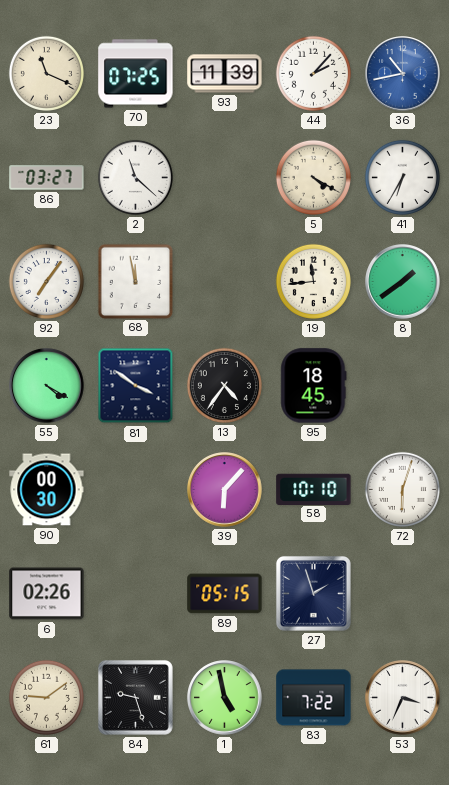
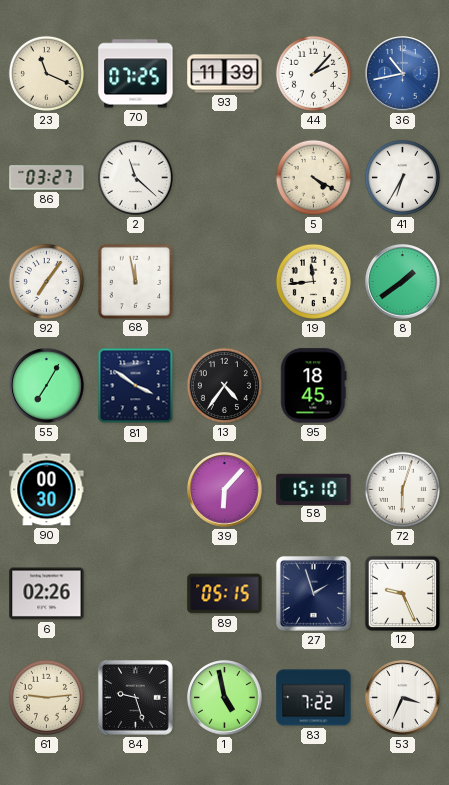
55: 4:20 -> 7:05
58: 10:10 -> 15:10
12: none -> 9:26
61: 9:09 -> 9:14
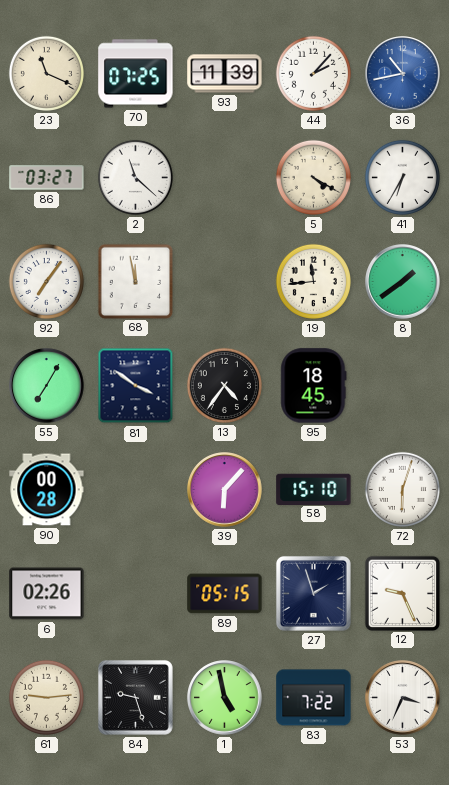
90: 00:30 -> 00:28
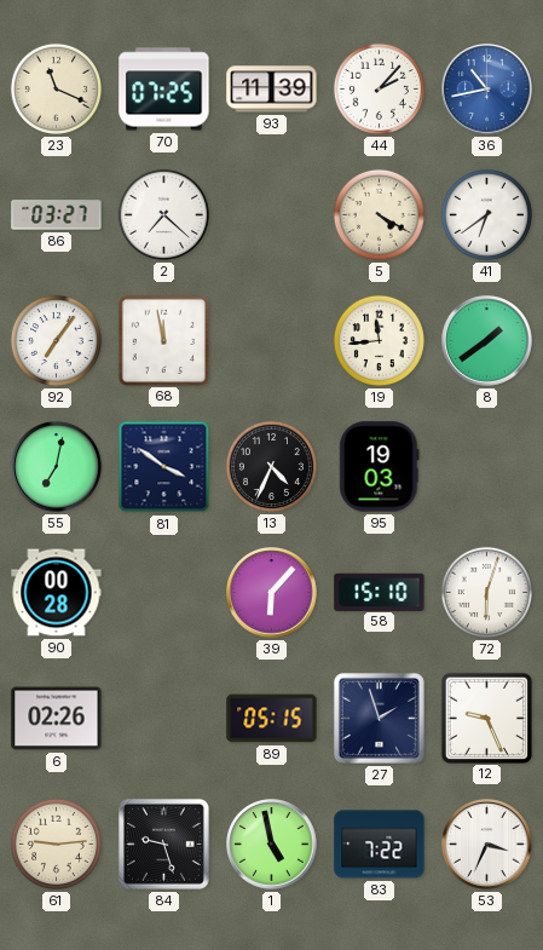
2: 11:22 -> 7:22
41: 6:35 -> 6:39
55: 7:05 -> 7:02
13: 4:36 -> 4:34
95: 18:45 -> 19:03
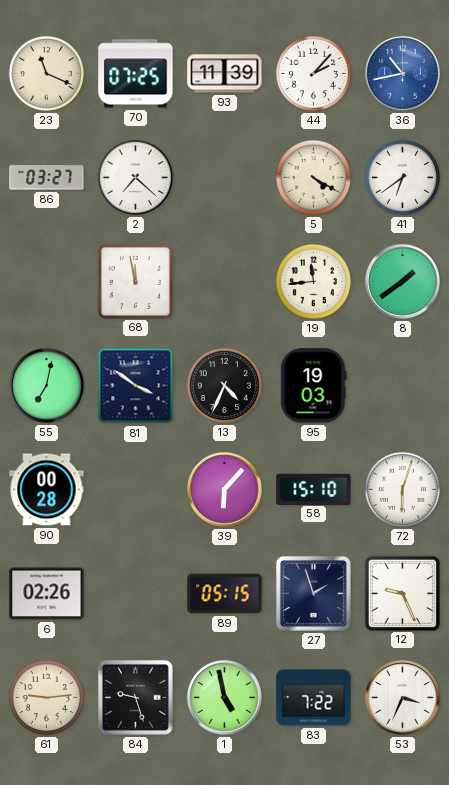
92: 7:06 -> none
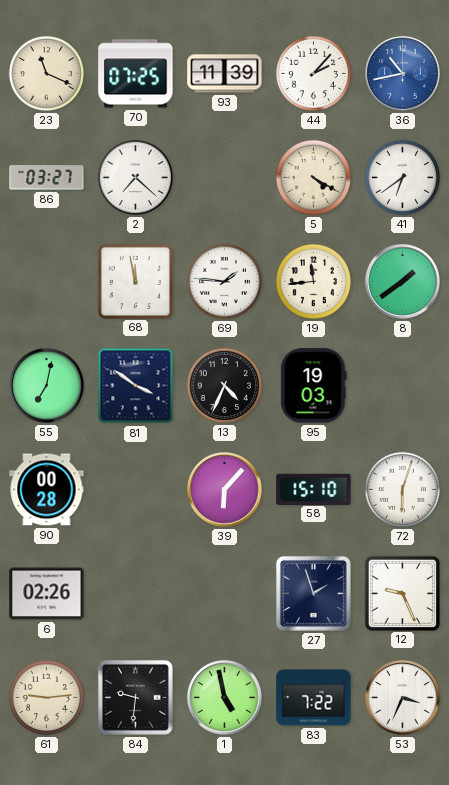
69: none -> 1:46
89: 05:15 -> none
84: 9:27 -> 9:31
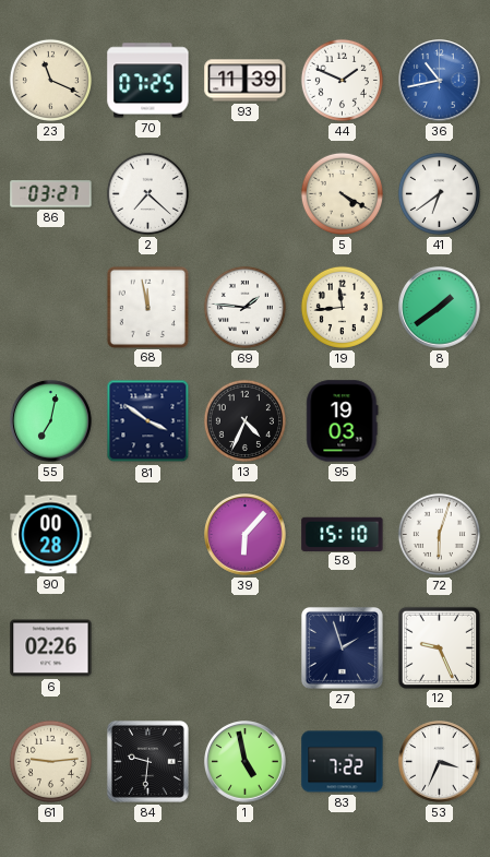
44: 2:07 -> 1:49
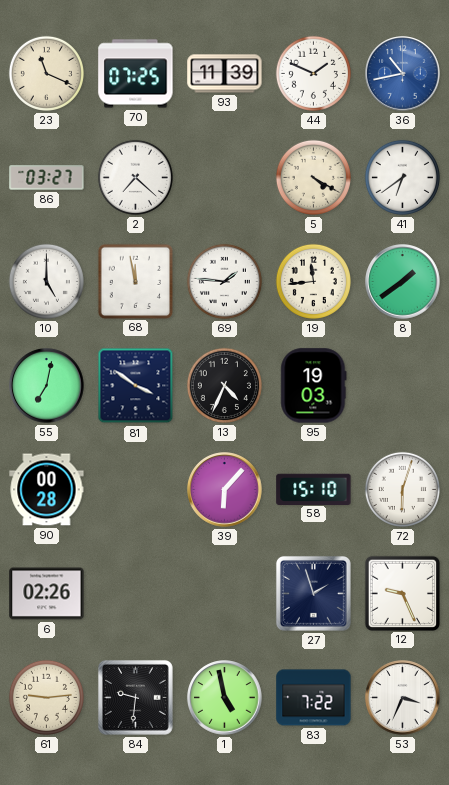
10: none -> 5:00
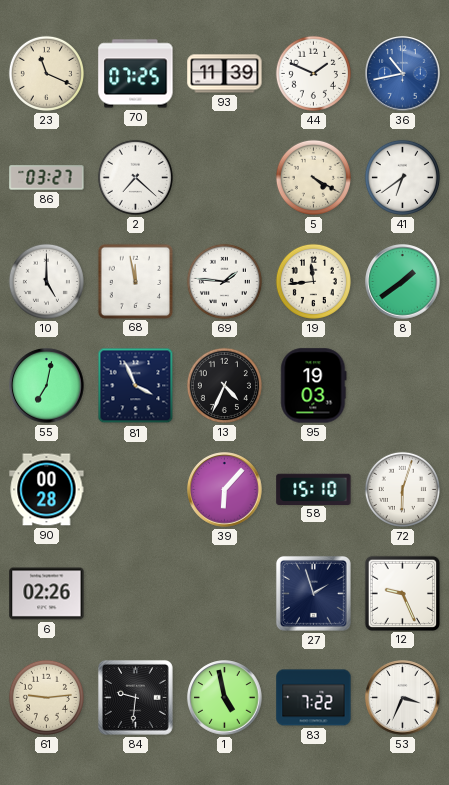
81: 3:51 -> 3:56
